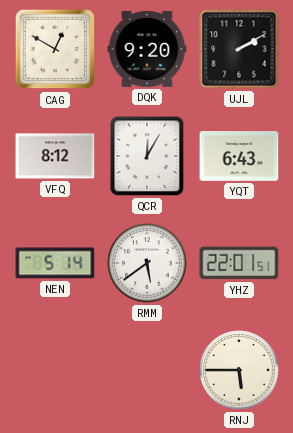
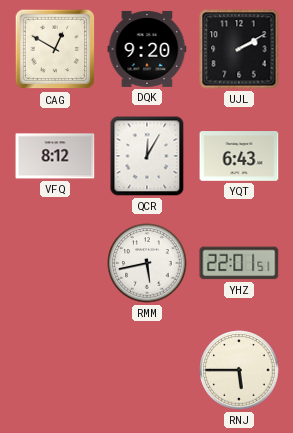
NEN: 5:14 -> none
RMM: 5:39 -> 5:43
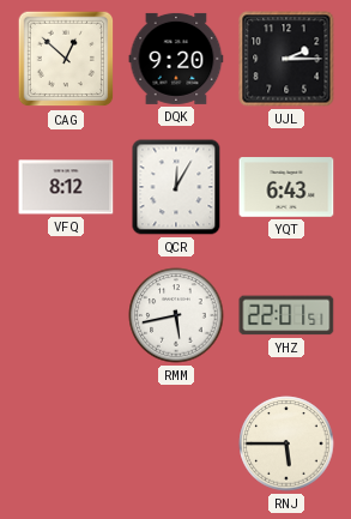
CAG: 12:50 -> 12:52
UJL: 2:10 -> 2:15
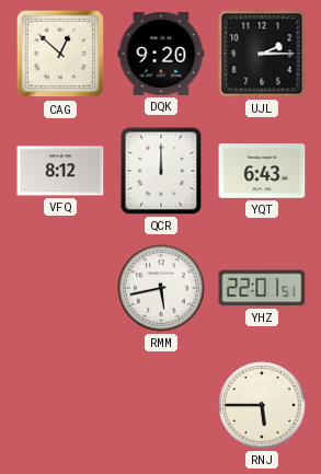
QCR: 12:05 -> 12:00
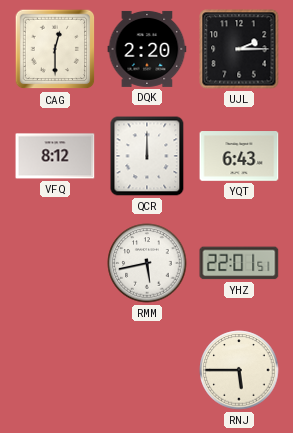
CAG: 12:52 -> 12:30
DQK: 9:20 -> 2:20
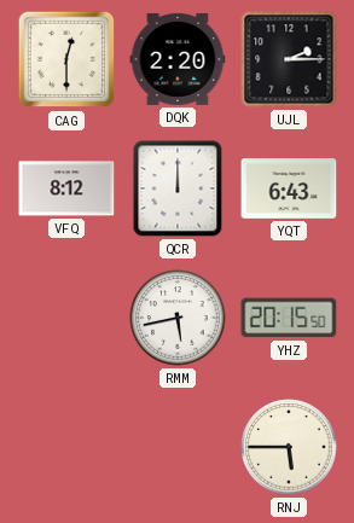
YHZ: 22:01 -> 20:15
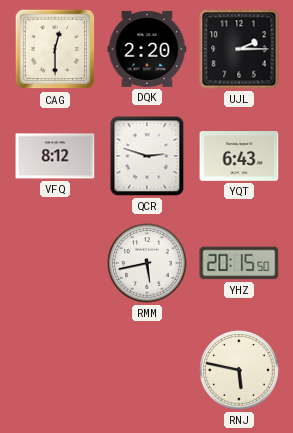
QCR: 12:00 -> 2:48
RNJ: 5:45 -> 5:47
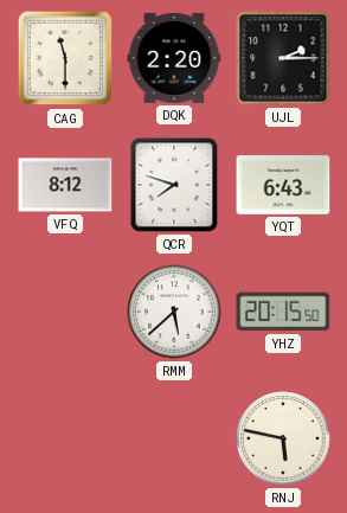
CAG: 12:30 -> 11:30
QCR: 2:48 -> 7:48
RMM: 5:43 -> 5:38
